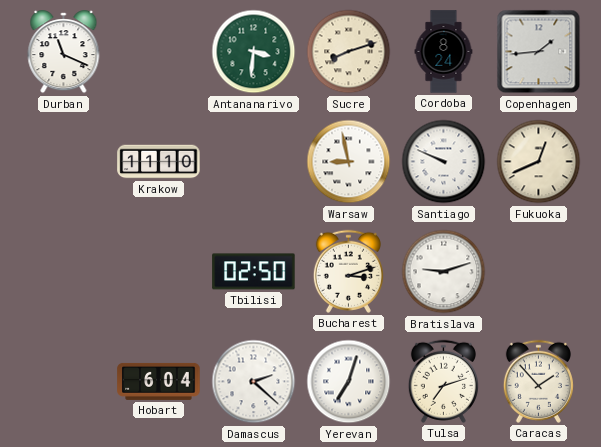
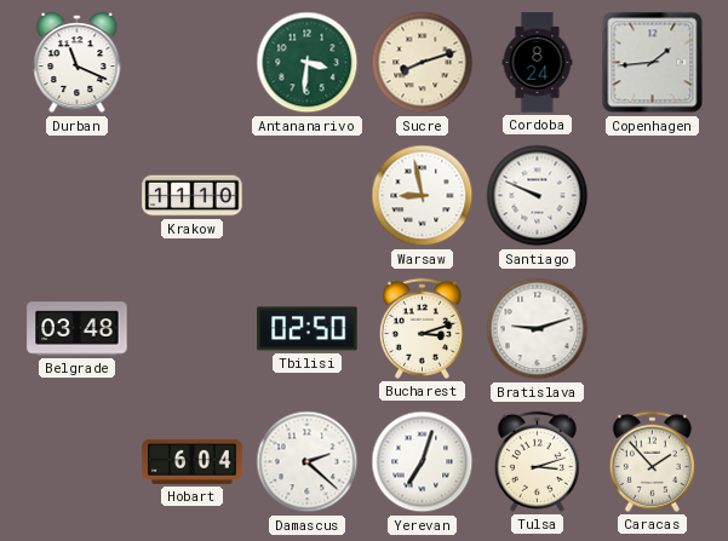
Fukuoka: 12:41 -> none
Belgrade: none -> 03:48
Tulsa: 7:12 -> 3:12
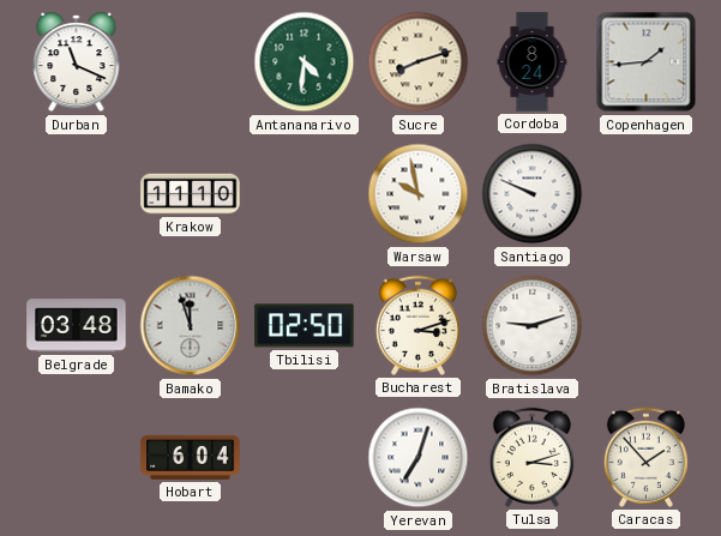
Antananarivo: 3:31 -> 4:31
Warsaw: 8:58 -> 9:58
Bamako: none -> 11:57
Damascus: 2:22 -> none
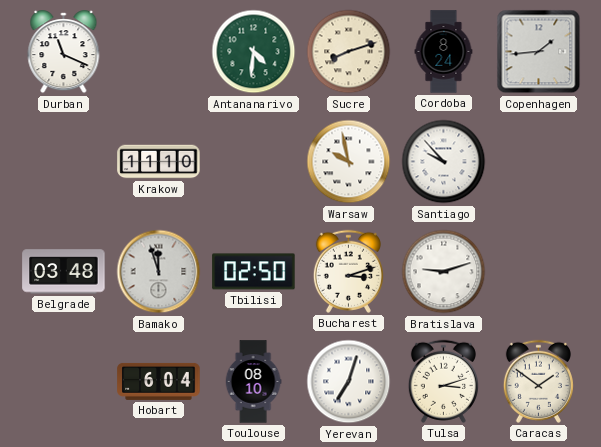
Santiago: 9:49 -> 9:53
Toulouse: none -> 08:10
Caracas: 1:53 -> 1:51
